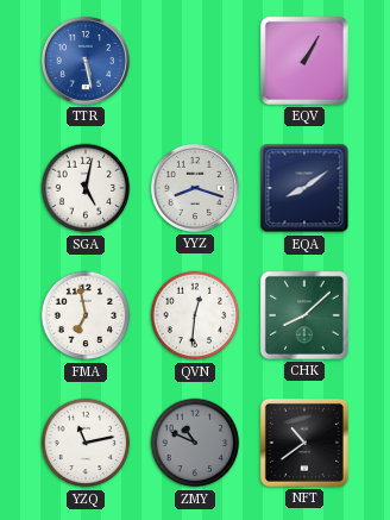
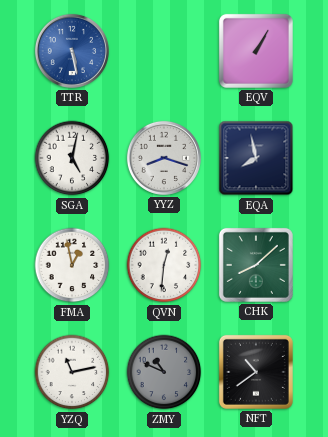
EQA: 8:09 -> 7:58
FMA: 6:58 -> 12:58
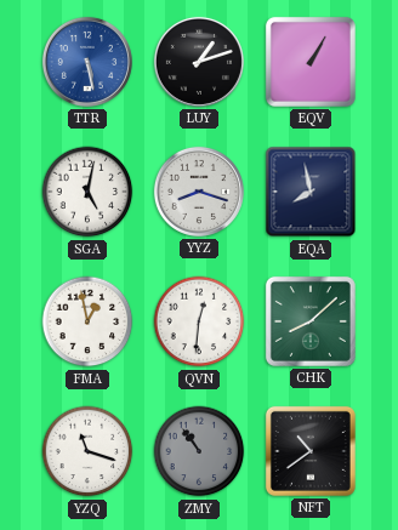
LUY: none -> 1:12
YZQ: 11:13 -> 11:18
ZMY: 10:49 -> 10:54
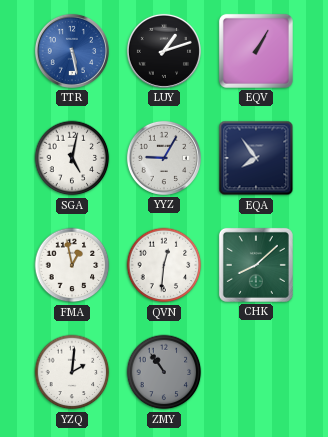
YYZ: 8:18 -> 9:05
EQA: 7:58 -> 7:54
YZQ: 11:18 -> 2:01
NFT: 10:39 -> none
